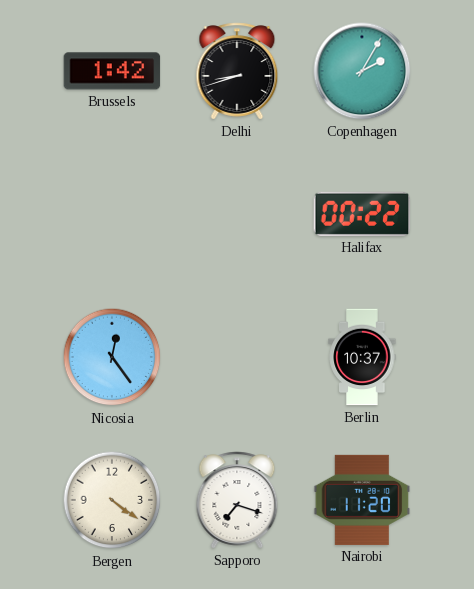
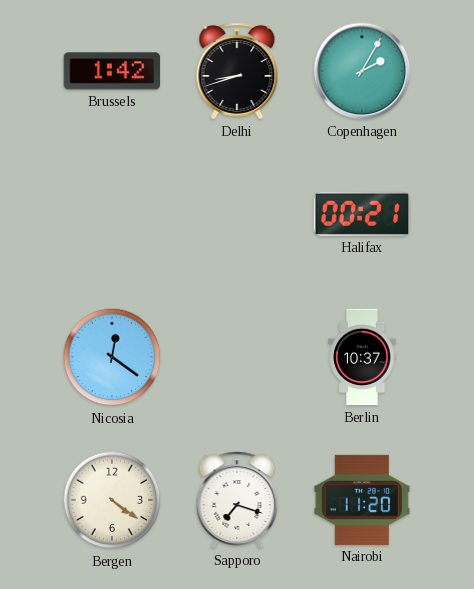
Halifax: 00:22 -> 00:21
Nicosia: 12:24 -> 12:21
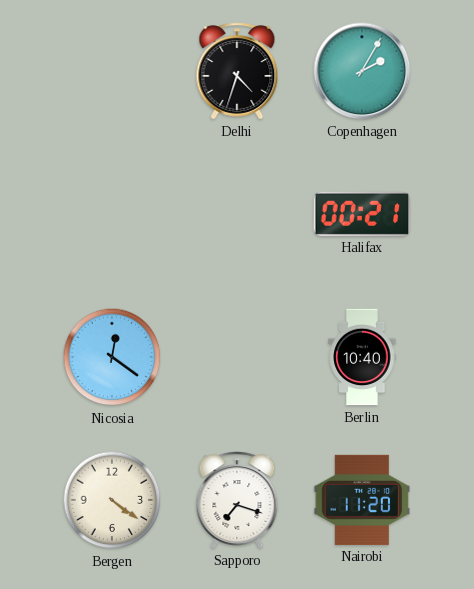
Brussels: 1:42 -> none
Delhi: 8:42 -> 4:33
Berlin: 10:37 -> 10:40
